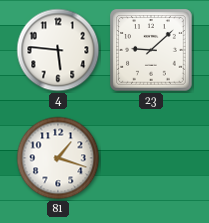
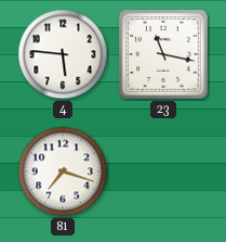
23: 9:08 -> 11:17
81: 1:18 -> 7:18
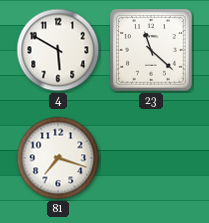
4: 5:46 -> 5:50
23: 11:17 -> 11:22
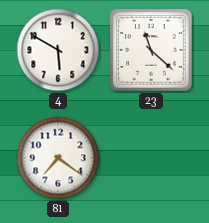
81: 7:18 -> 7:21
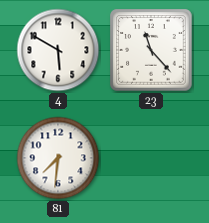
23: 11:22 -> 11:23
81: 7:21 -> 7:31
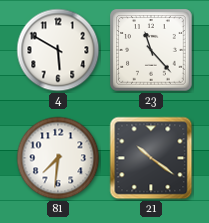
21: none -> 10:21
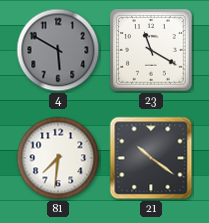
4 dial: white -> grey
23: 11:23 -> 11:20
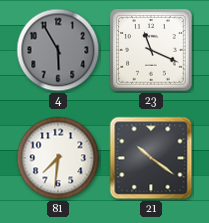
4: 5:50 -> 5:55
23: 11:20 -> 11:19
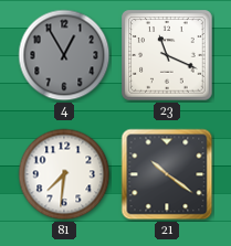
4: 5:55 -> 12:55
